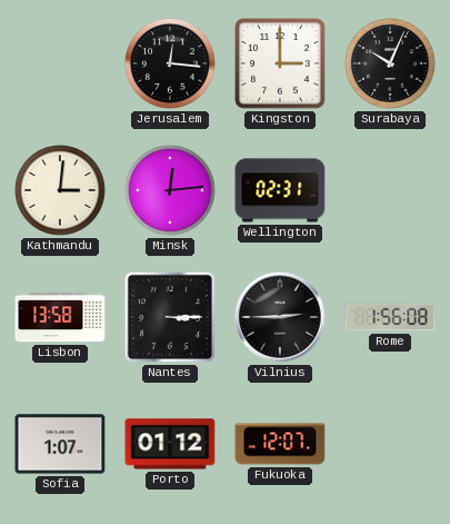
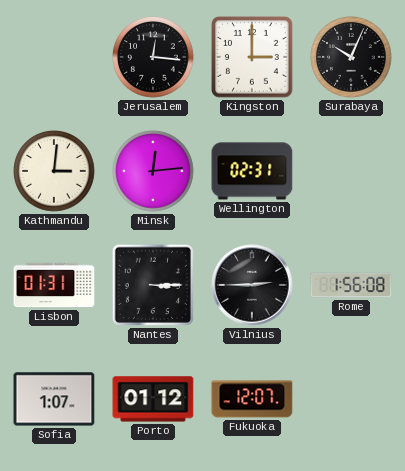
Lisbon: 13:58 -> 01:31
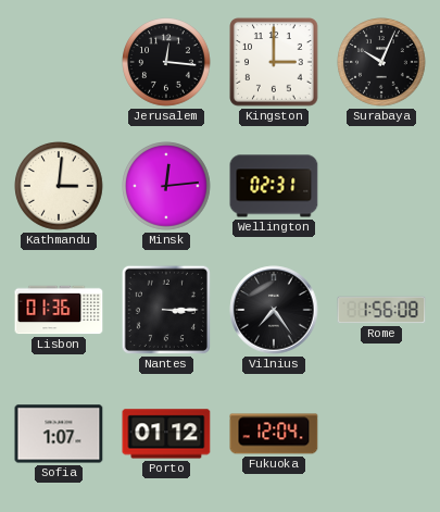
Lisbon: 01:31 -> 01:36
Vilnius: 2:45 -> 7:24
Fukuoka: 12:07 -> 12:04
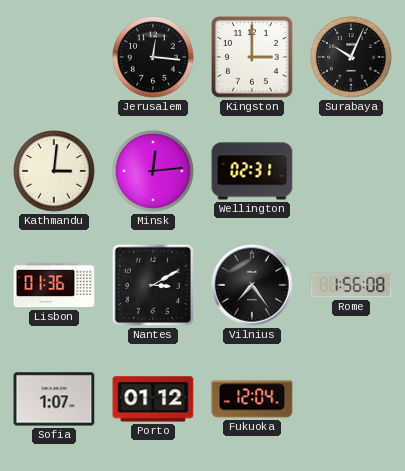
Nantes: 3:15 -> 3:10
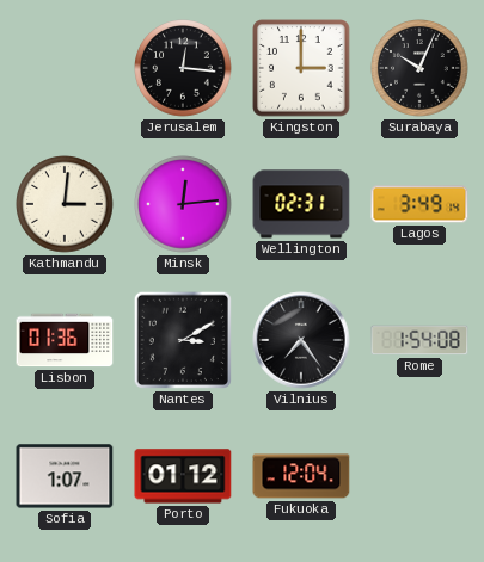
Lagos: none -> 3:49
Rome: 1:56 -> 1:54
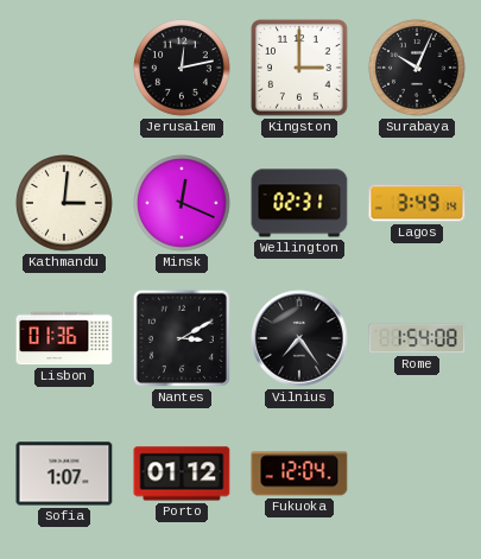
Jerusalem: 12:16 -> 12:13
Minsk: 12:14 -> 12:19
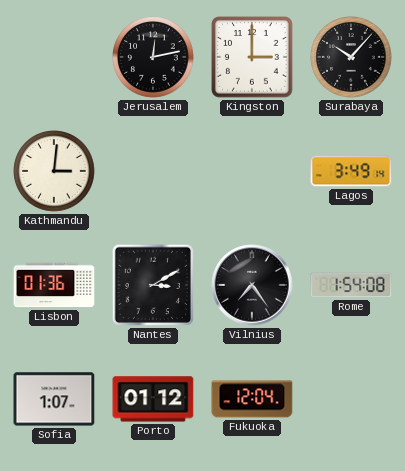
Surabaya: 10:04 -> 10:07
Minsk: 12:19 -> none
Wellington: 02:31 -> none
